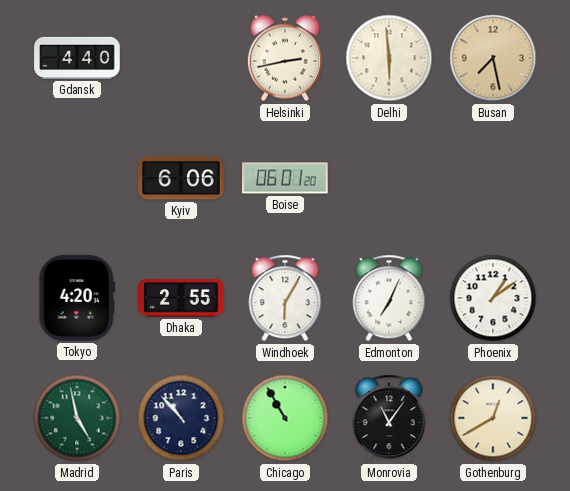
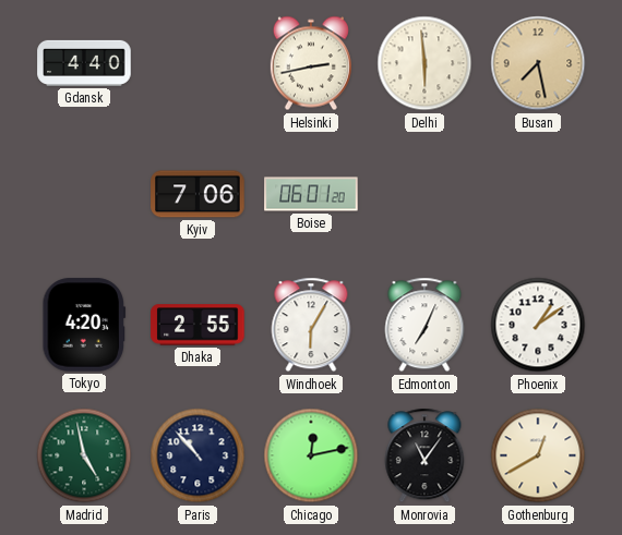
Kyiv: 6:06 -> 7:06
Chicago: 10:55 -> 12:13
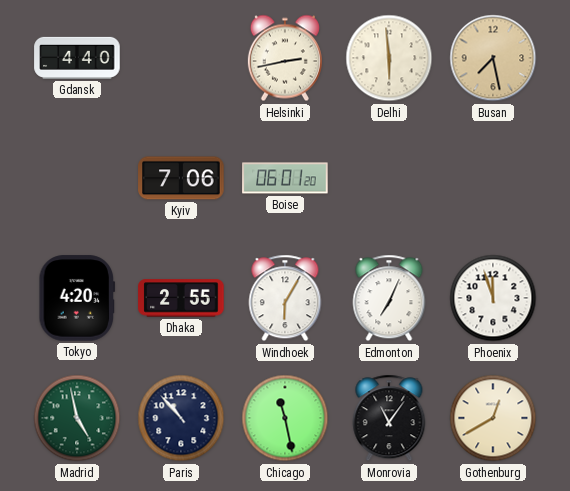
Phoenix: 1:09 -> 11:57
Chicago: 12:13 -> 11:28
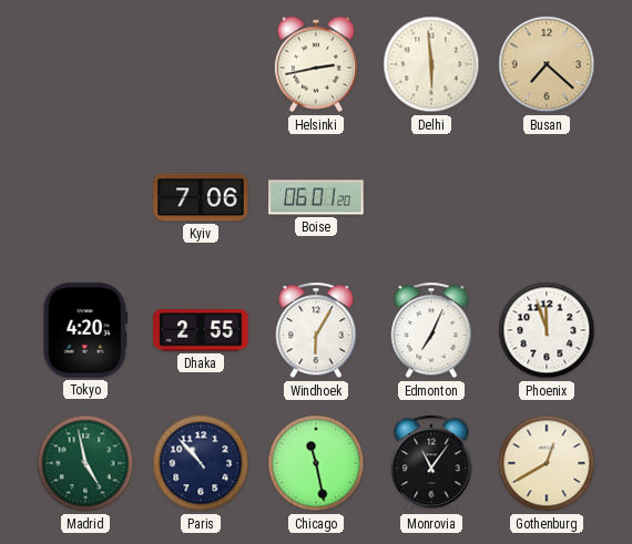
Gdansk: 4:40 -> none
Busan: 7:28 -> 7:22
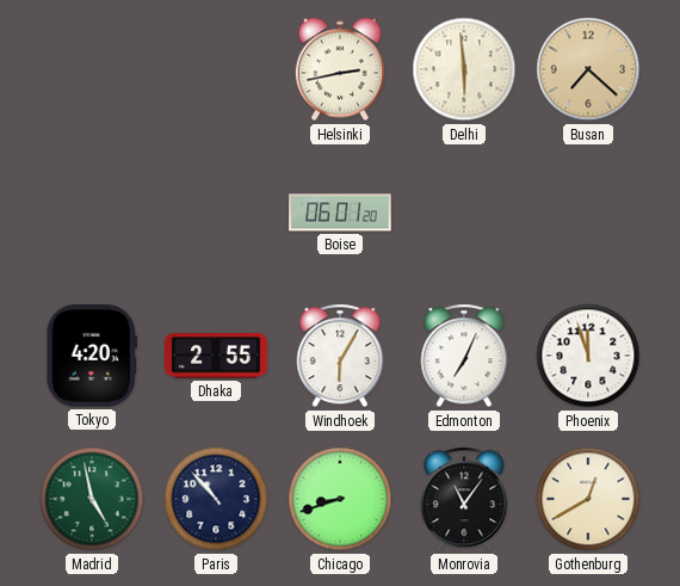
Kyiv: 7:06 -> none
Chicago: 11:28 -> 8:42
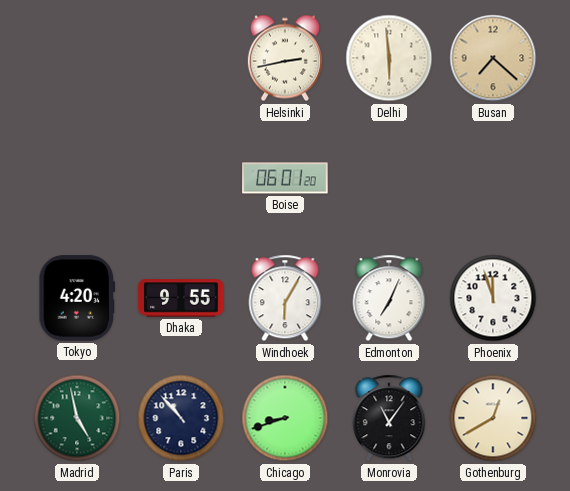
Dhaka: 2:55 -> 9:55
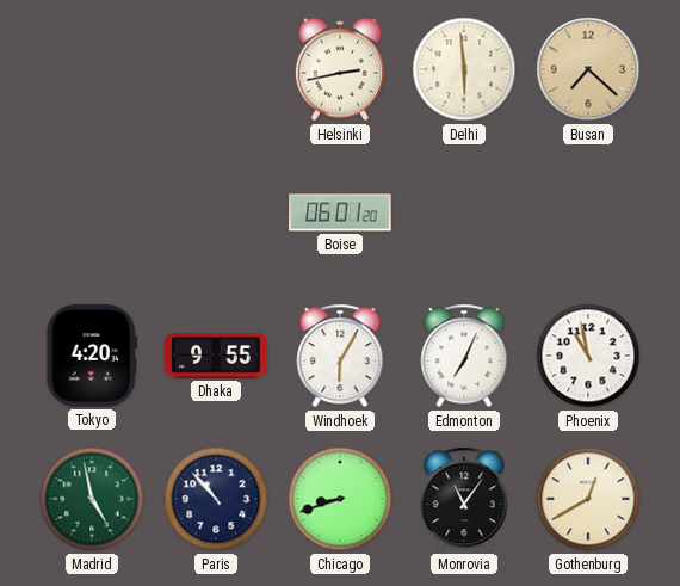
Phoenix: 11:57 -> 10:58
